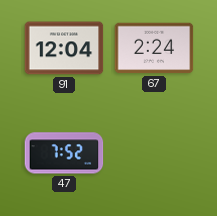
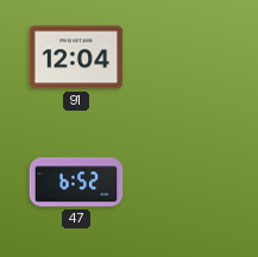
67: 2:24 -> none
47: 7:52 -> 6:52
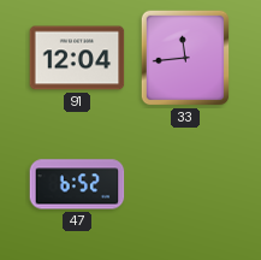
33: none -> 11:44
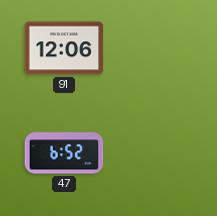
91: 12:04 -> 12:06
33: 11:44 -> none
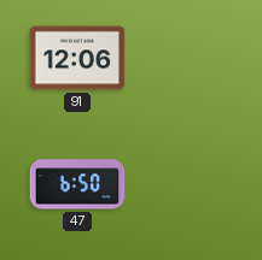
47: 6:52 -> 6:50
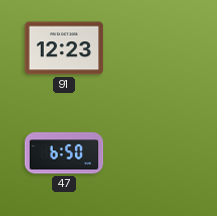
91: 12:06 -> 12:23
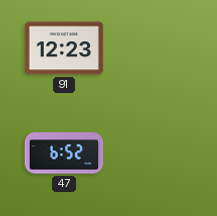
47: 6:50 -> 6:52
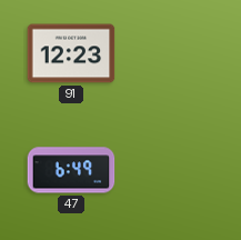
47: 6:52 -> 6:49
